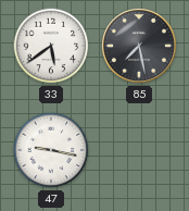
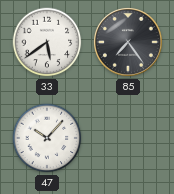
85: 7:28 -> 7:24
47: 9:17 -> 10:07
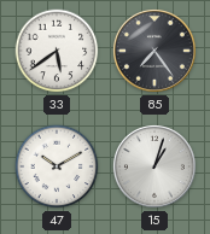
47: 10:07 -> 10:10
15: none -> 1:03
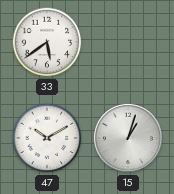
85: 7:24 -> none
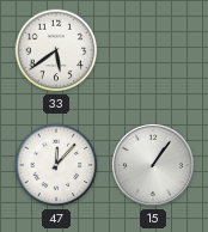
47: 10:10 -> 12:07
15: 1:03 -> 1:06
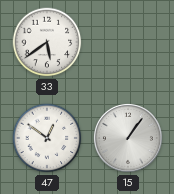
47: 12:07 -> 12:51
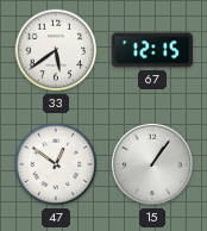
67: none -> 12:15
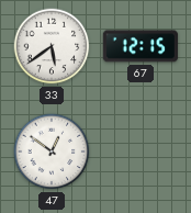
15: 1:06 -> none
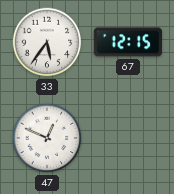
33: 5:39 -> 5:36
47: 12:51 -> 12:49
